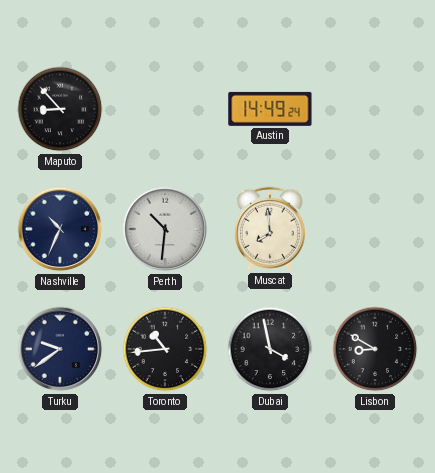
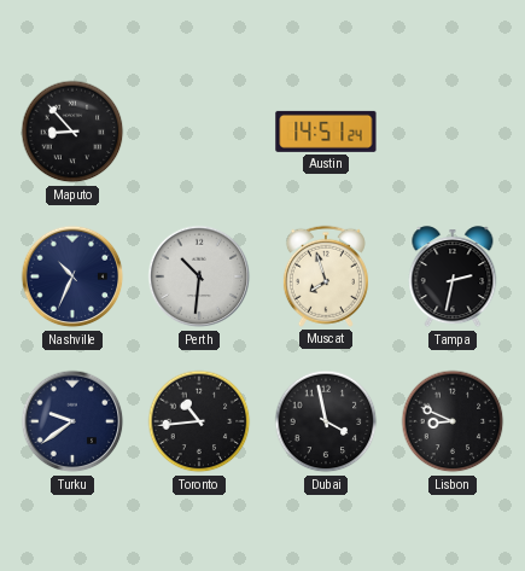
Austin: 14:49 -> 14:51
Muscat: 7:59 -> 7:57
Tampa: none -> 2:32
Lisbon: 8:50 -> 8:49
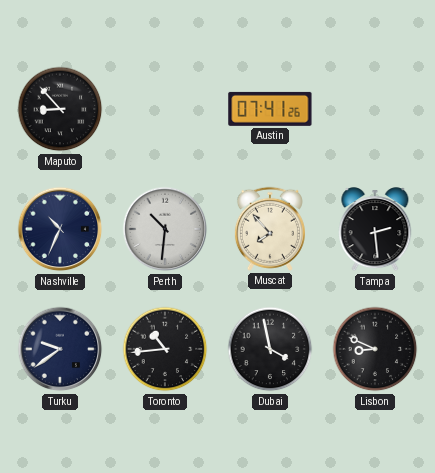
Austin: 14:51 -> 07:41
Muscat: 7:57 -> 7:53
Tampa: 2:32 -> 2:29
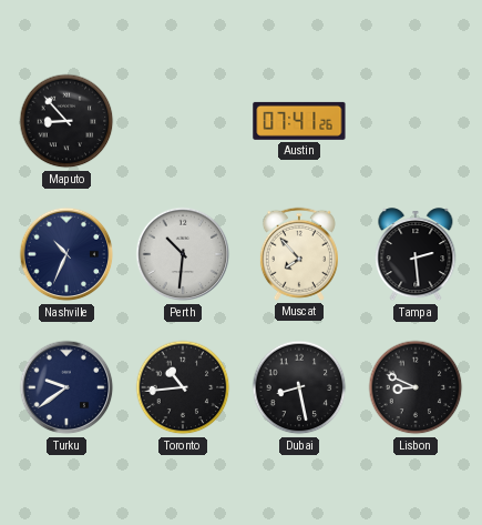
Dubai: 3:58 -> 8:28
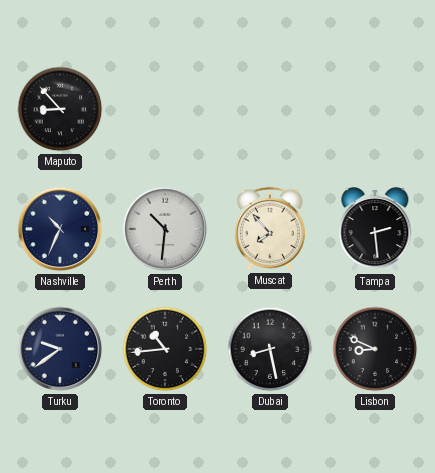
Austin: 07:41 -> none
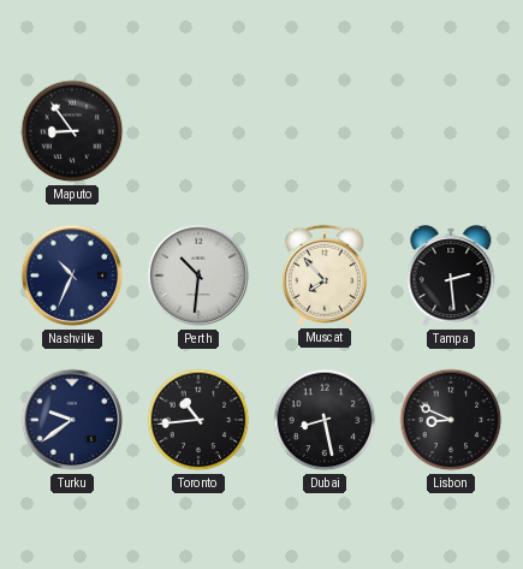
Maputo: 8:53 -> 8:54
